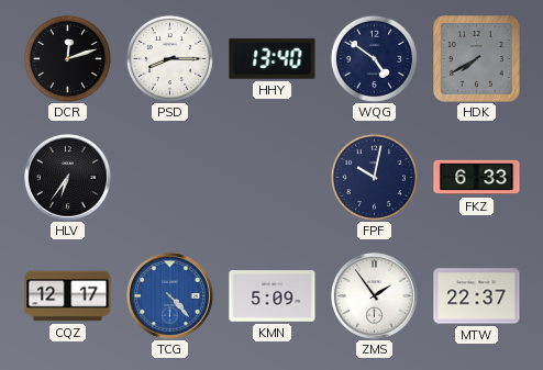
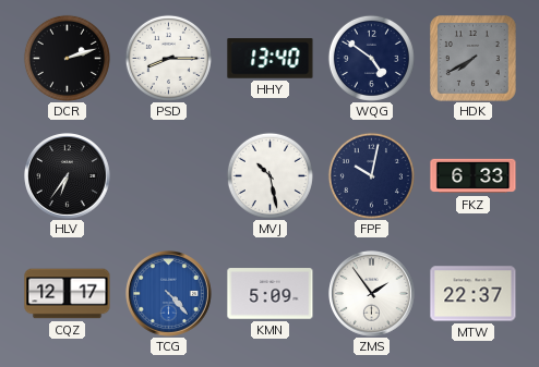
DCR: 12:12 -> 2:12
MVJ: none -> 10:28
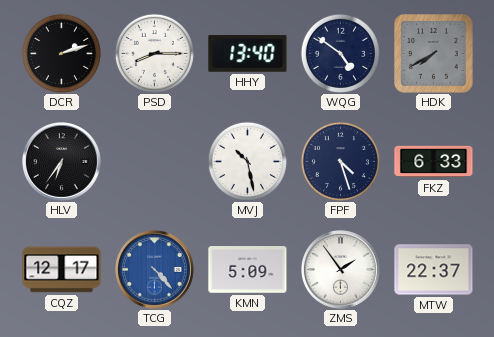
FPF: 10:02 -> 4:27
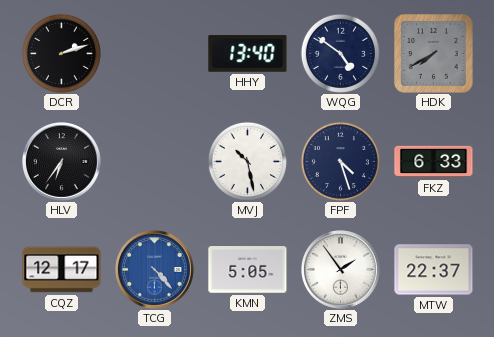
PSD: 8:15 -> none
KMN: 5:09 -> 5:05
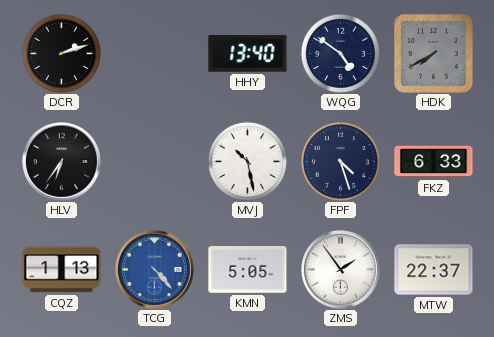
CQZ: 12:17 -> 1:13
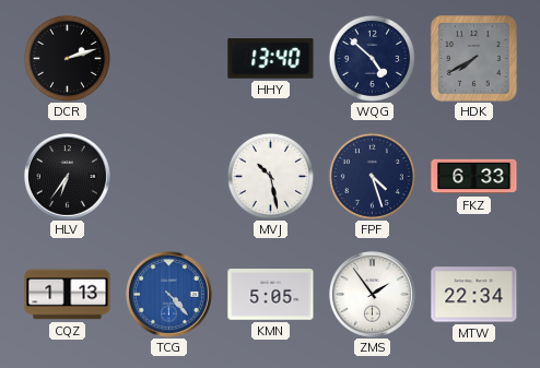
WQG: 4:51 -> 4:52
MTW: 22:37 -> 22:34
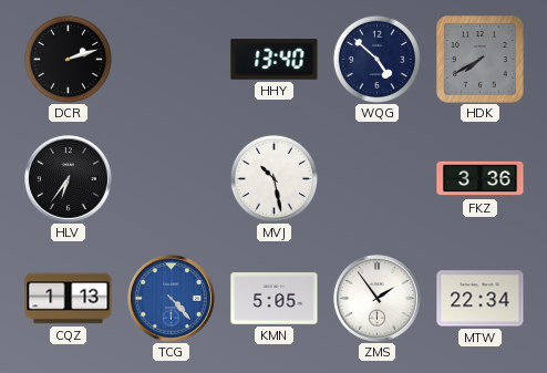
FPF: 4:27 -> none
FKZ: 6:33 -> 3:36
